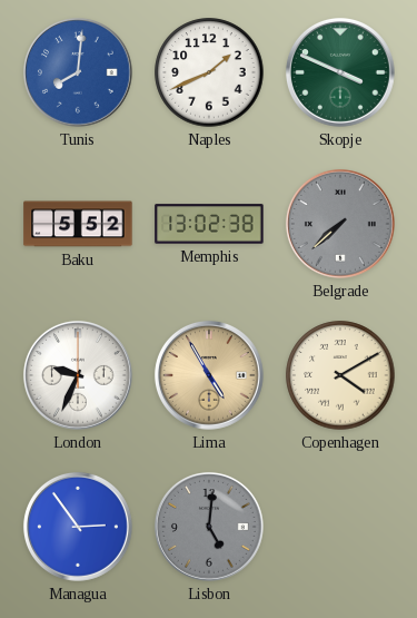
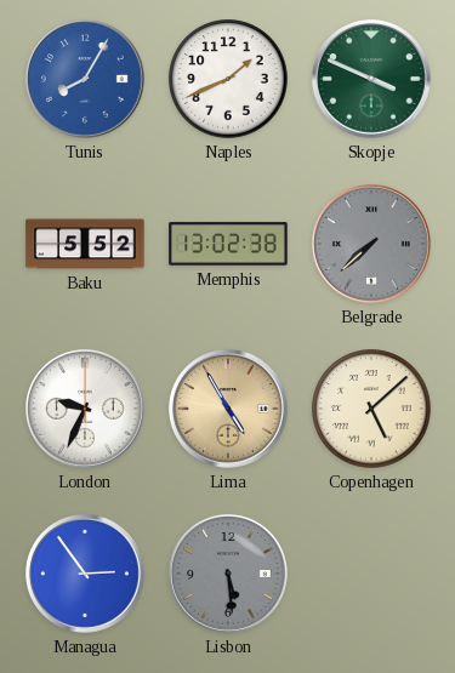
Tunis: 8:01 -> 8:05
Copenhagen: 4:10 -> 5:08
Lisbon: 5:01 -> 5:29
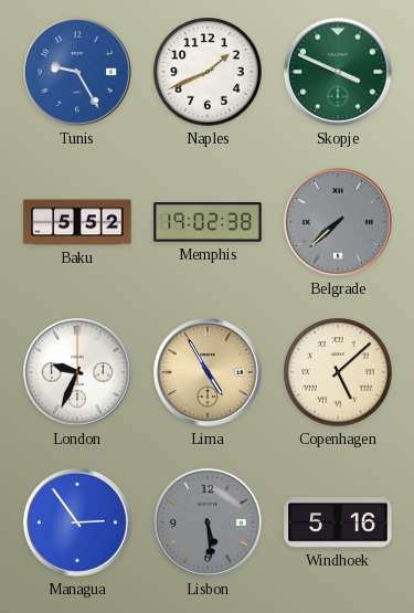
Tunis: 8:05 -> 9:25
Memphis: 13:02 -> 19:02
Windhoek: none -> 5:16
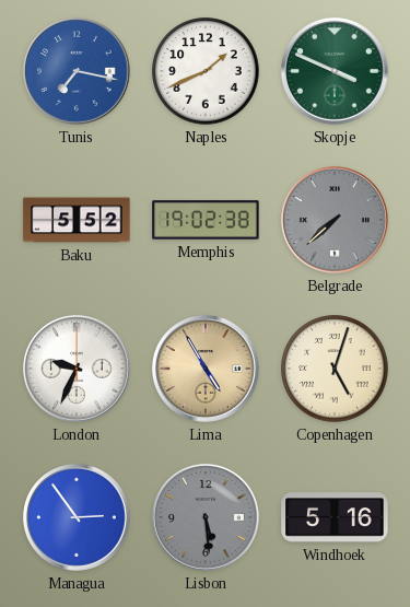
Tunis: 9:25 -> 7:17
Copenhagen: 5:08 -> 5:03
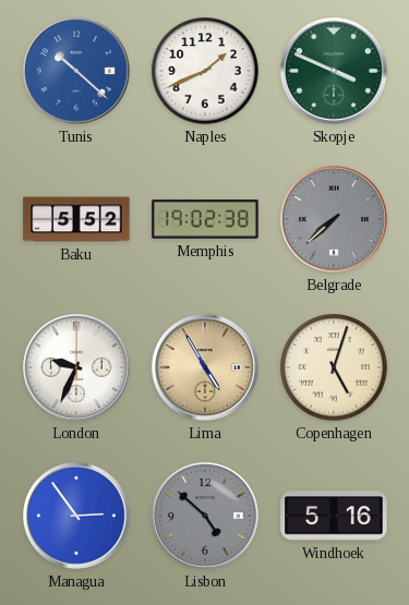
Tunis: 7:17 -> 10:22
Lisbon: 5:29 -> 4:52
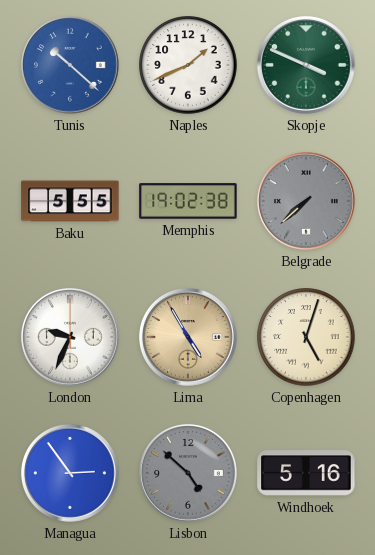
Baku: 5:52 -> 5:55
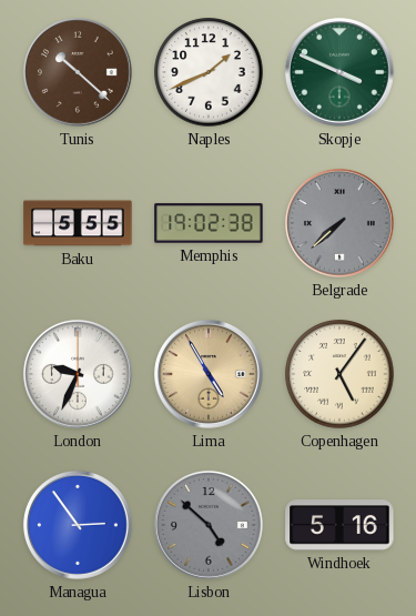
Tunis dial: blue -> brown
Copenhagen: 5:03 -> 5:06
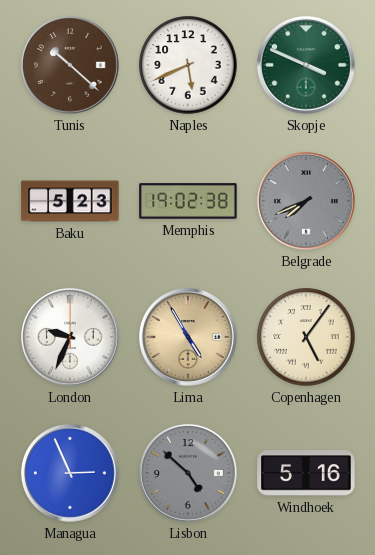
Naples: 1:41 -> 5:41
Baku: 5:55 -> 5:23
Belgrade: 7:38 -> 7:41
Managua: 2:54 -> 2:56
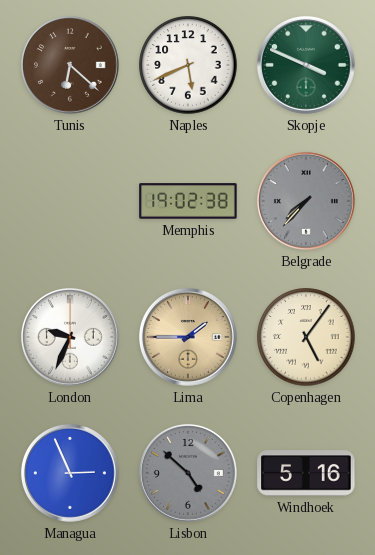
Tunis: 10:22 -> 6:22
Baku: 5:23 -> none
Belgrade: 7:41 -> 7:37
Lima: 4:55 -> 1:45
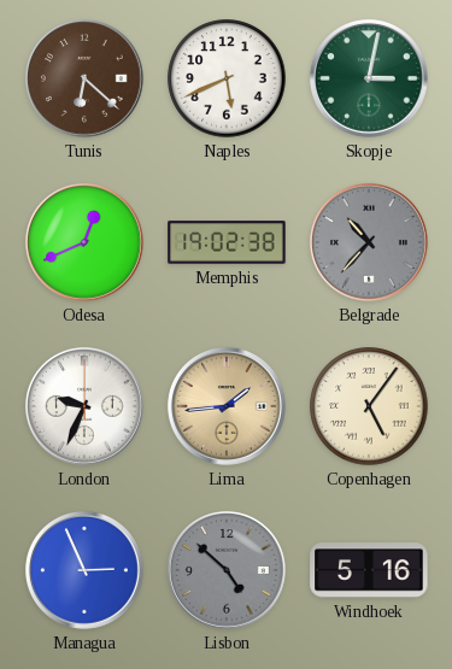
Skopje: 3:49 -> 3:02
Odesa: none -> 12:41
Belgrade: 7:37 -> 10:37
Lima: 1:45 -> 1:44
